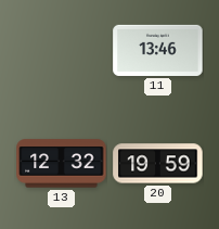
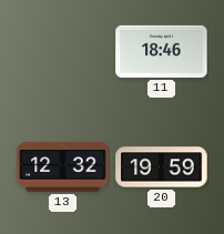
11: 13:46 -> 18:46
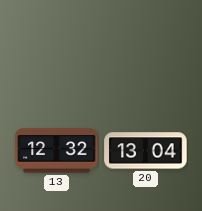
11: 18:46 -> none
20: 19:59 -> 13:04
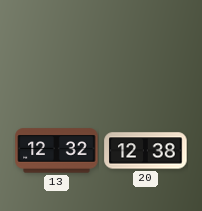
20: 13:04 -> 12:38
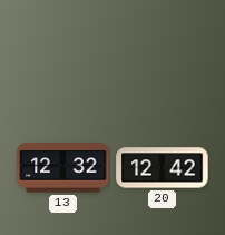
20: 12:38 -> 12:42
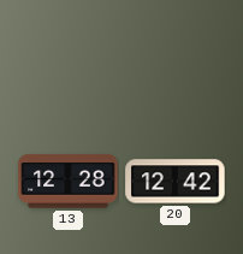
13: 12:32 -> 12:28
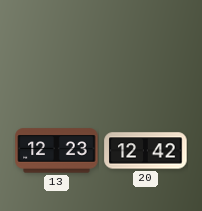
13: 12:28 -> 12:23
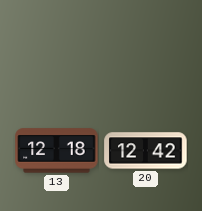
13: 12:23 -> 12:18
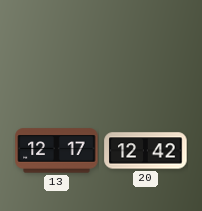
13: 12:18 -> 12:17
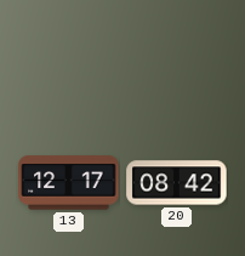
20: 12:42 -> 08:42
